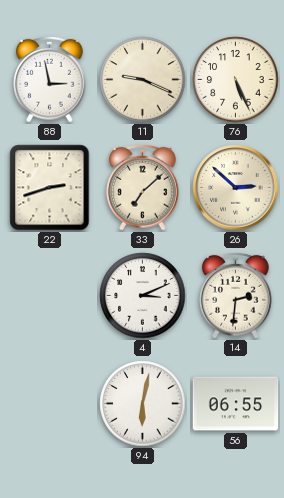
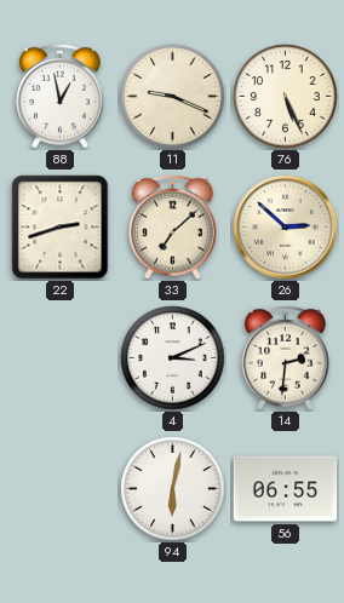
88: 2:58 -> 12:58
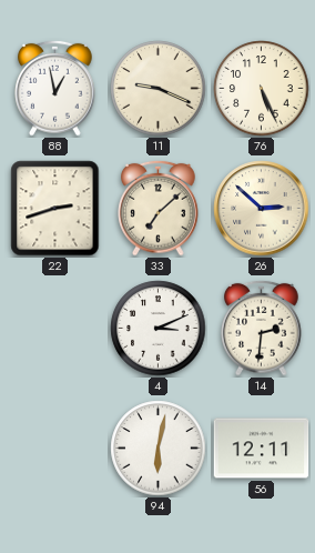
56: 06:55 -> 12:11
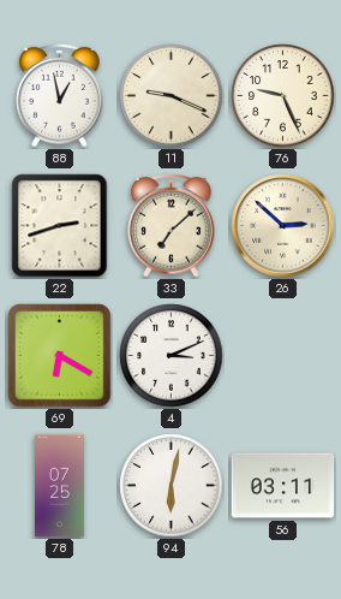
76: 5:26 -> 9:26
69: none -> 6:20
14: 2:31 -> none
78: none -> 07:25
56: 12:11 -> 03:11
